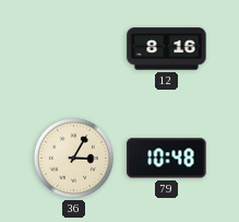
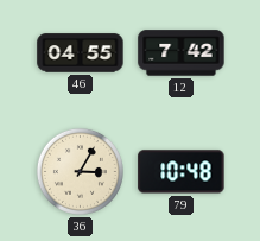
46: none -> 04:55
12: 8:16 -> 7:42
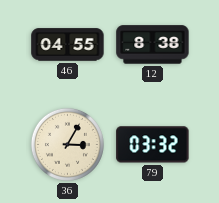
12: 7:42 -> 8:38
79: 10:48 -> 03:32
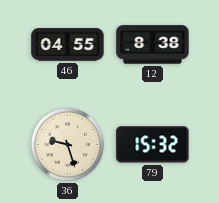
36: 3:05 -> 9:27
79: 03:32 -> 15:32
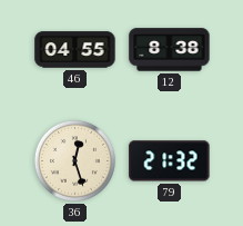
36: 9:27 -> 12:27
79: 15:32 -> 21:32
